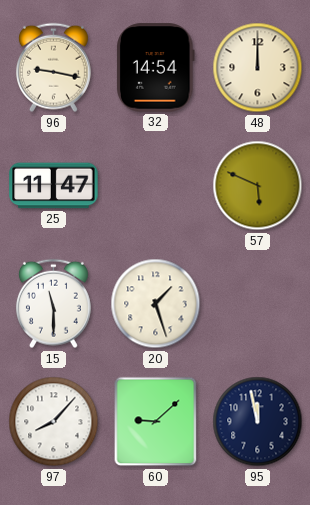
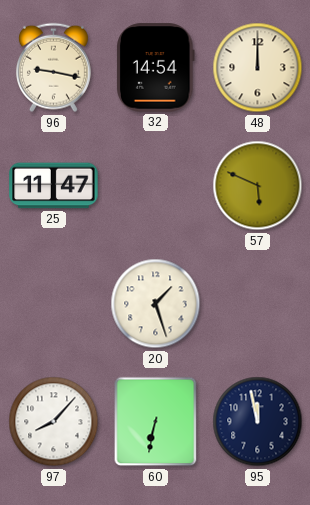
15: 11:30 -> none
60: 9:08 -> 6:32
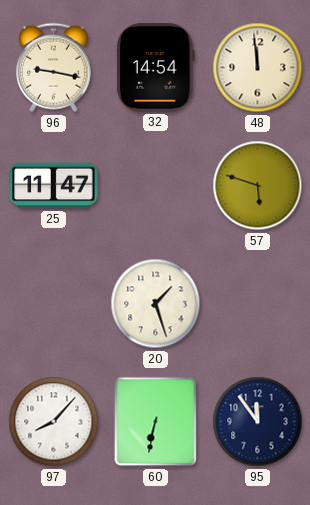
48: 12:00 -> 11:59
57: 5:49 -> 5:48
95: 11:58 -> 11:54
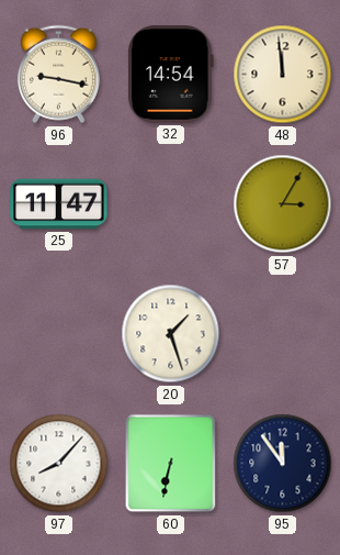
57: 5:48 -> 3:05
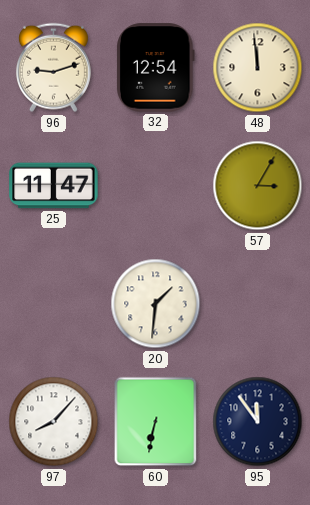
96: 9:17 -> 9:12
32: 14:54 -> 12:54
20: 1:27 -> 1:31
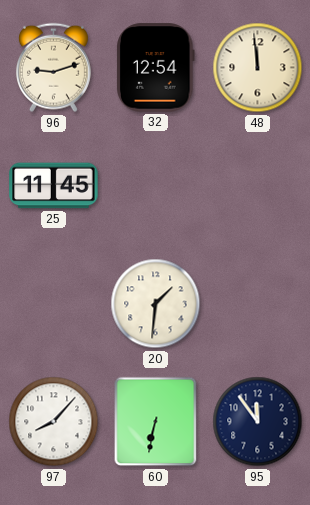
25: 11:47 -> 11:45
57: 3:05 -> none
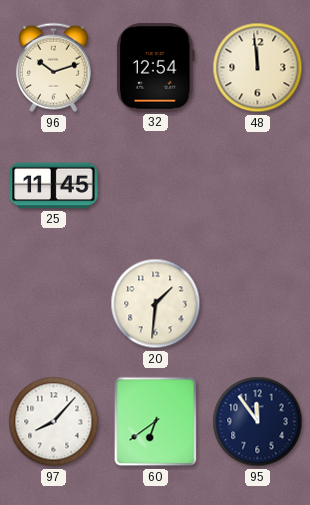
96: 9:12 -> 10:12
60: 6:32 -> 6:39
